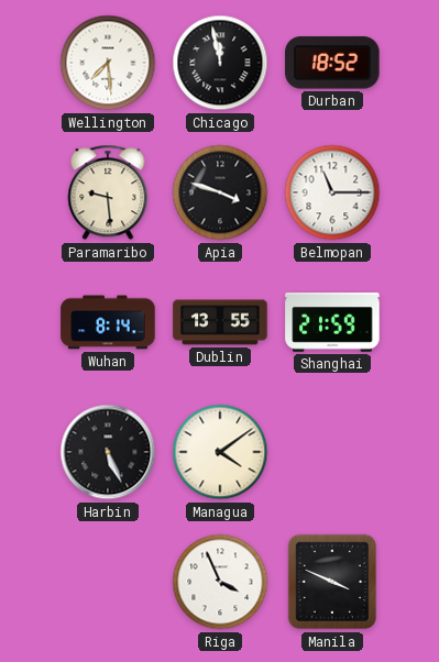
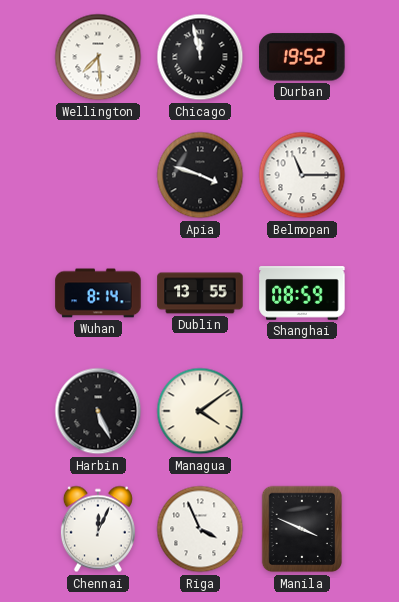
Durban: 18:52 -> 19:52
Paramaribo: 9:29 -> none
Shanghai: 21:59 -> 08:59
Chennai: none -> 12:04
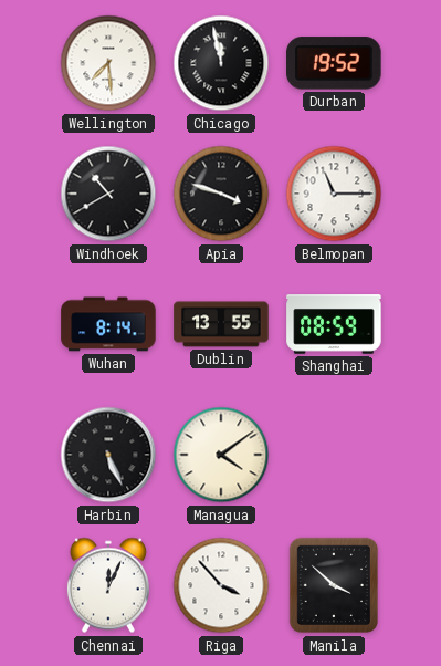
Windhoek: none -> 10:40
Riga: 3:56 -> 3:53
Manila: 3:49 -> 3:52
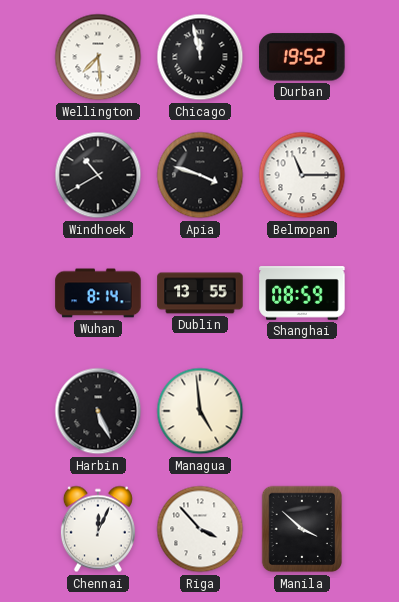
Managua: 4:09 -> 4:59
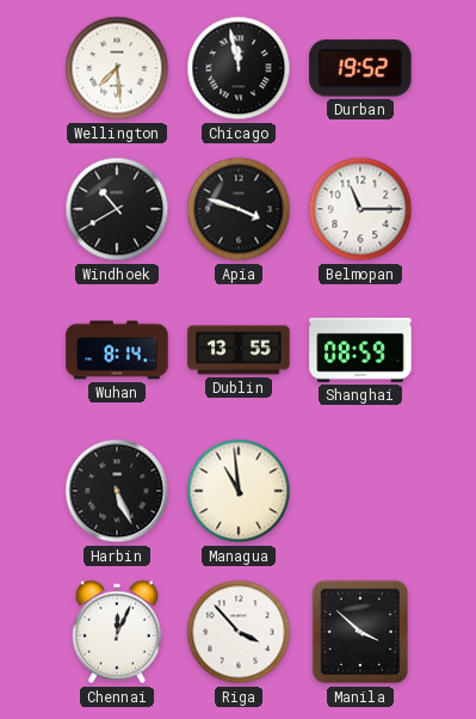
Managua: 4:59 -> 10:59
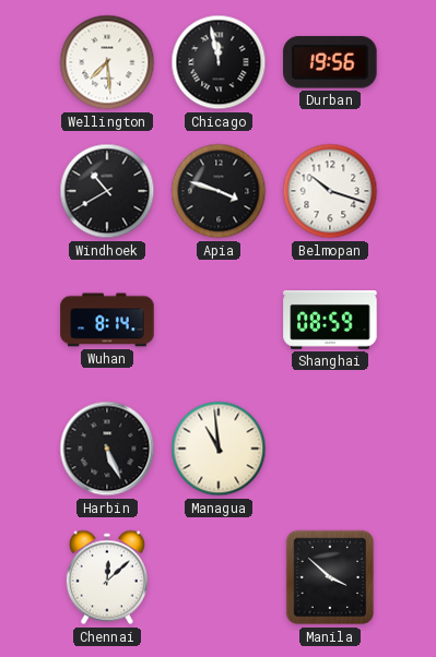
Durban: 19:52 -> 19:56
Belmopan: 11:15 -> 10:18
Dublin: 13:55 -> none
Chennai: 12:04 -> 12:08
Riga: 3:53 -> none
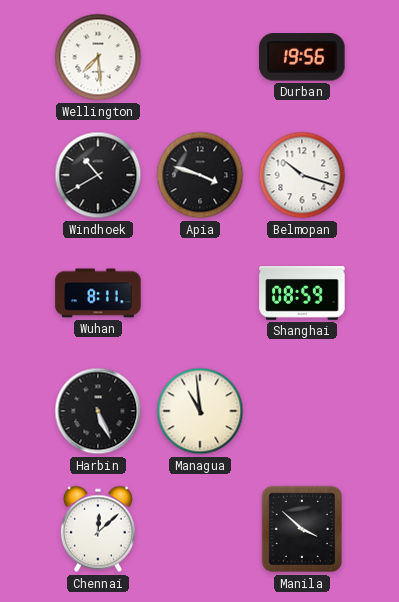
Chicago: 11:58 -> none
Wuhan: 8:14 -> 8:11
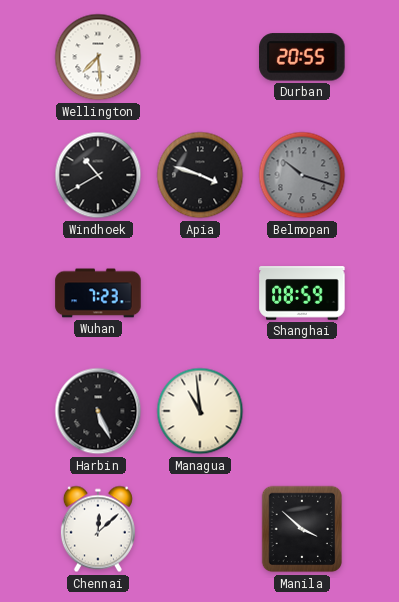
Durban: 19:56 -> 20:55
Belmopan dial: white -> grey
Wuhan: 8:11 -> 7:23
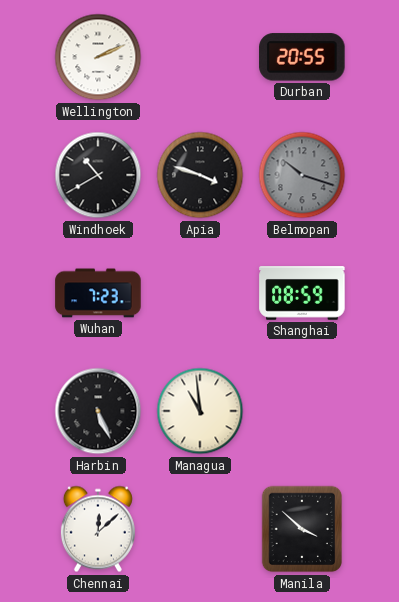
Wellington: 7:29 -> 2:11
